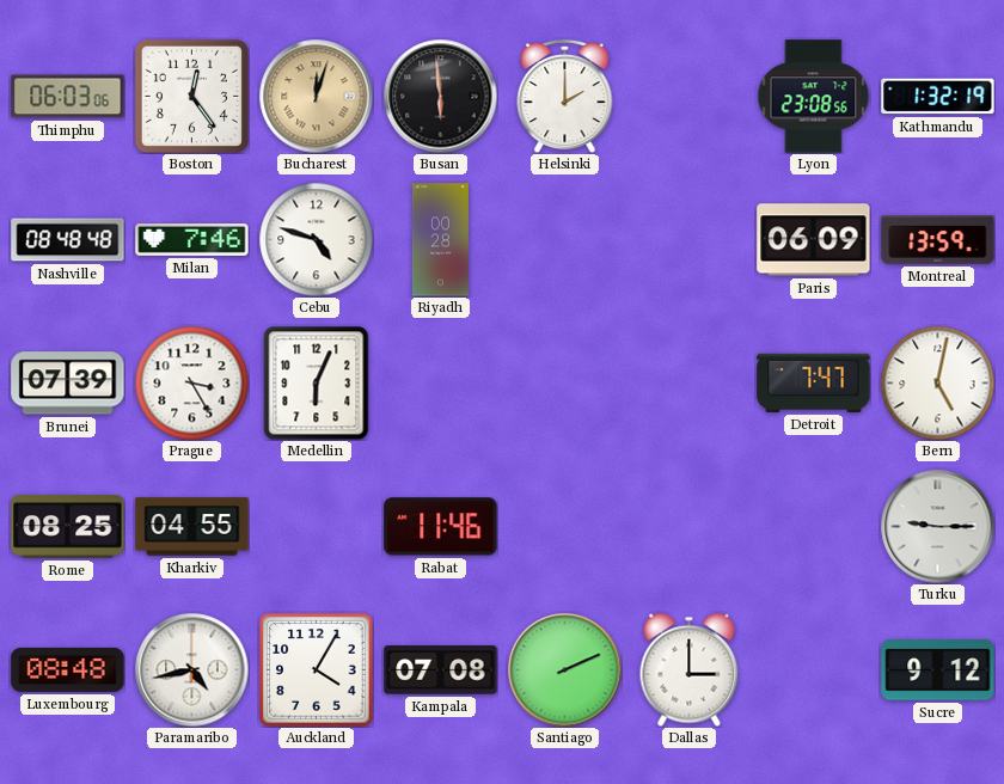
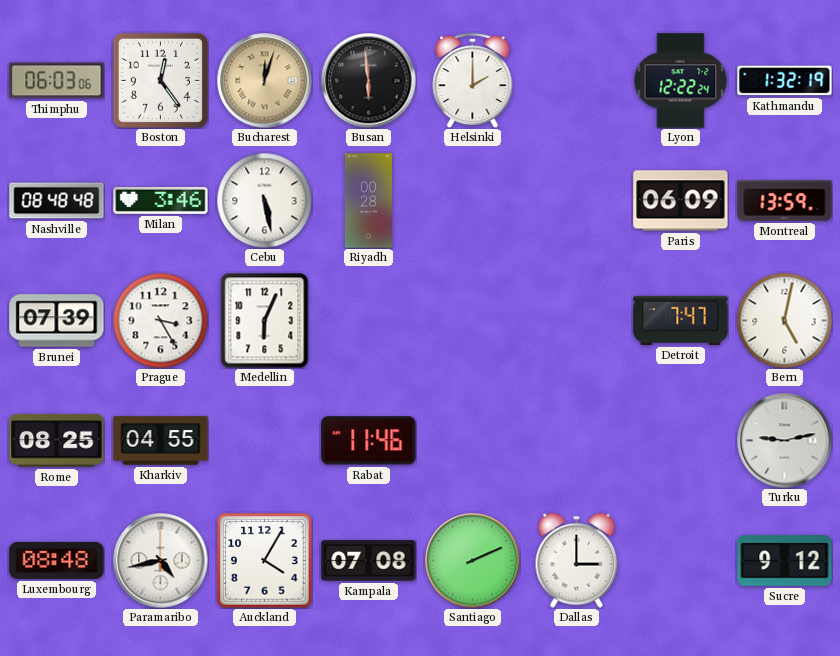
Lyon: 23:08 -> 12:22
Milan: 7:46 -> 3:46
Cebu: 4:48 -> 5:28
Turku: 9:15 -> 9:13
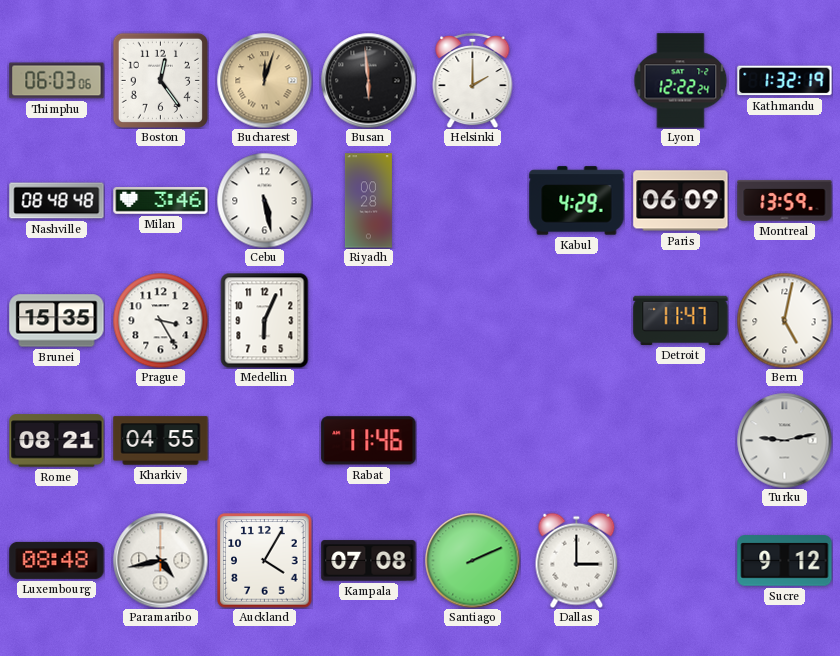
Kabul: none -> 4:29
Brunei: 07:39 -> 15:35
Detroit: 7:47 -> 11:47
Rome: 08:25 -> 08:21
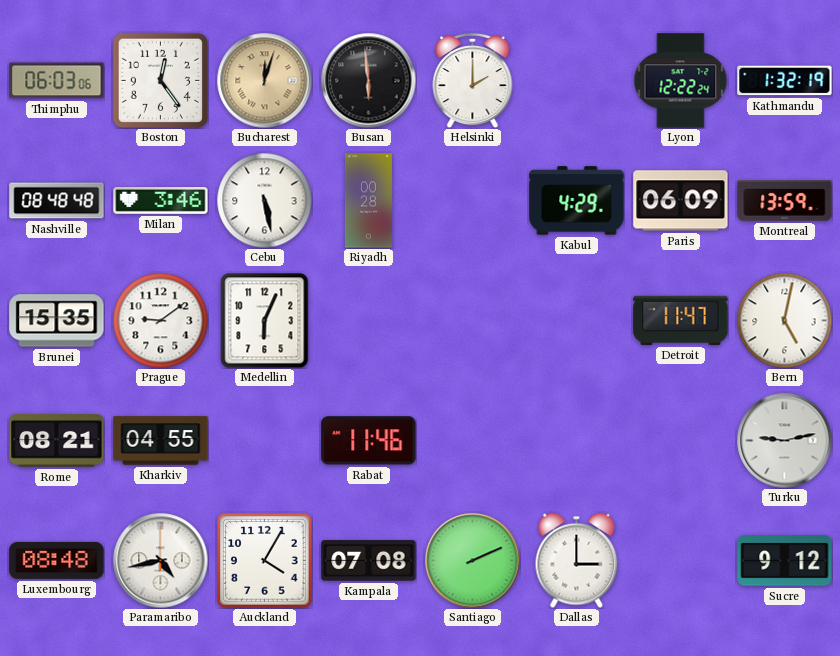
Prague: 3:25 -> 9:09
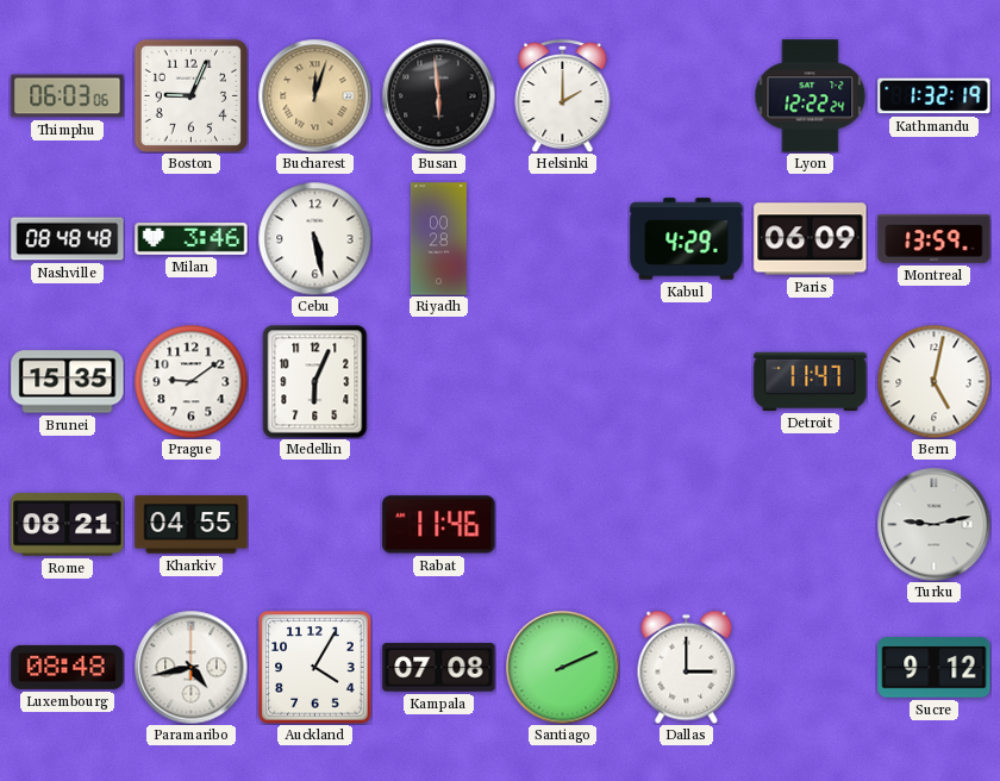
Boston: 12:24 -> 9:04
